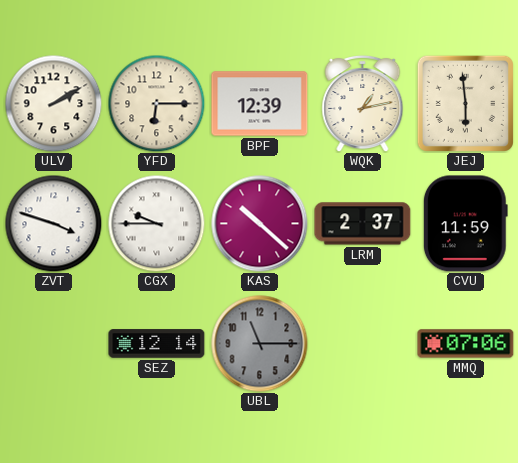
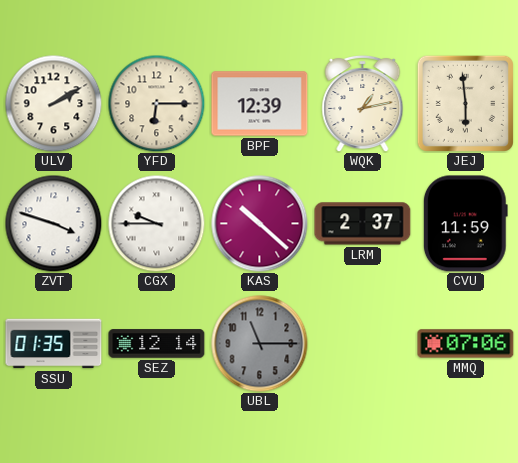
SSU: none -> 01:35
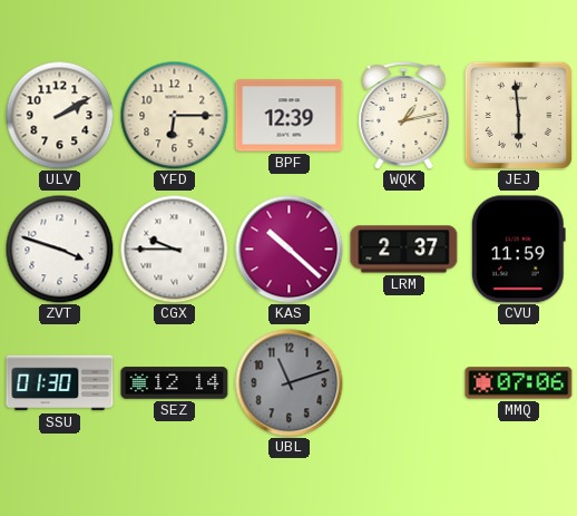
SSU: 01:35 -> 01:30
UBL: 11:15 -> 11:12
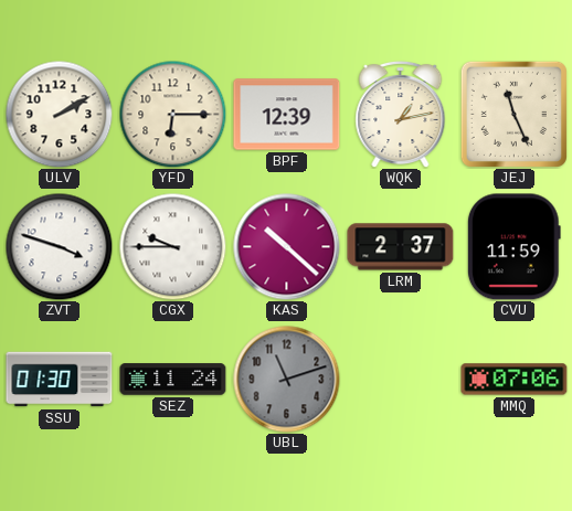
JEJ: 5:59 -> 11:26
SEZ: 12:14 -> 11:24
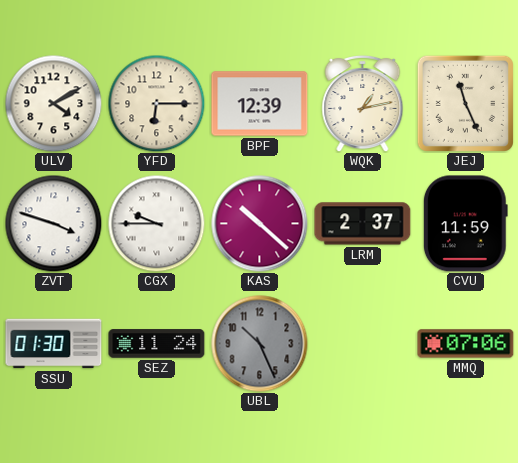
ULV: 2:10 -> 4:10
UBL: 11:12 -> 10:26
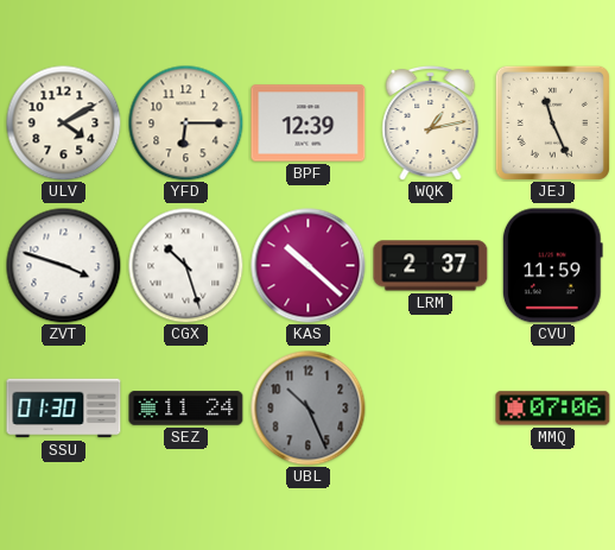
CGX: 9:45 -> 10:27
